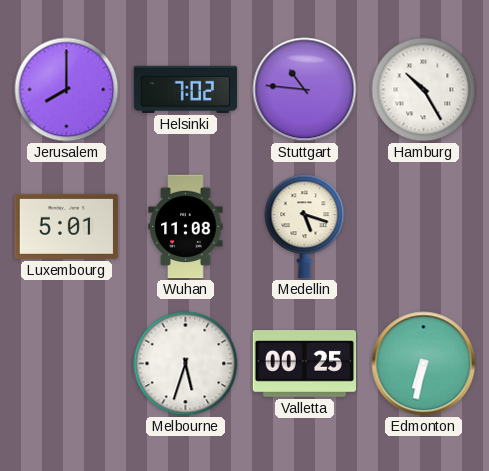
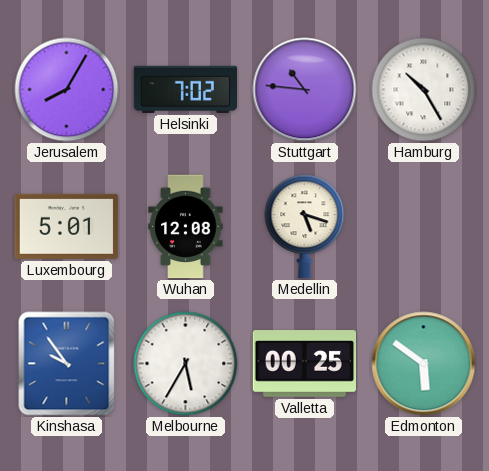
Jerusalem: 8:00 -> 8:05
Wuhan: 11:08 -> 12:08
Kinshasa: none -> 9:54
Melbourne: 5:33 -> 5:35
Edmonton: 6:32 -> 5:51
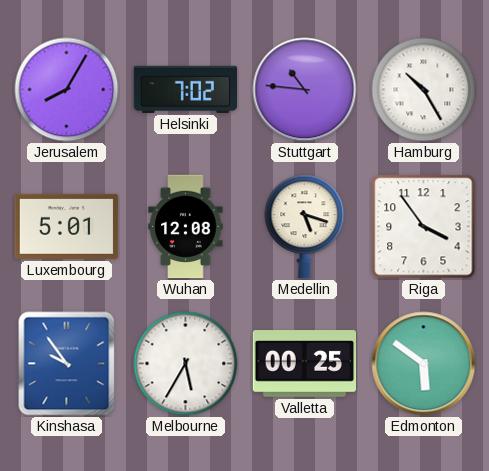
Riga: none -> 3:54
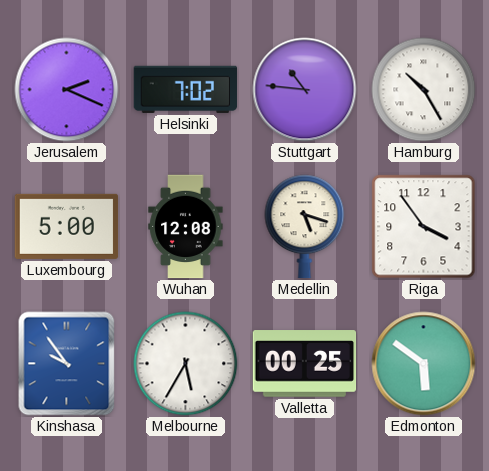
Jerusalem: 8:05 -> 2:19
Luxembourg: 5:01 -> 5:00
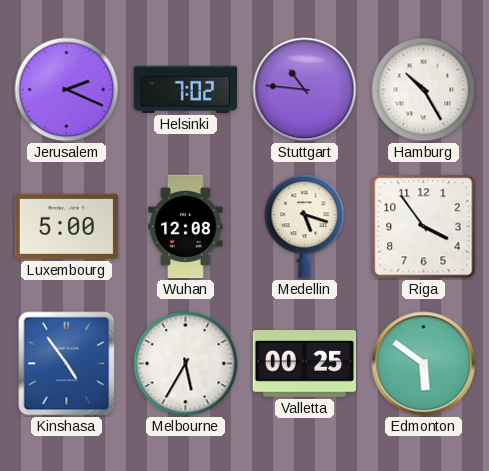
Kinshasa: 9:54 -> 4:54
